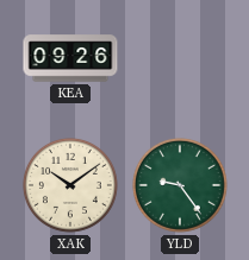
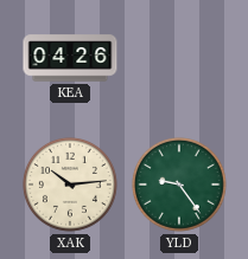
KEA: 09:26 -> 04:26
XAK: 10:09 -> 10:14
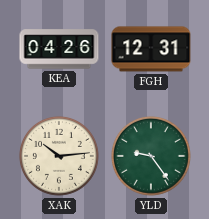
FGH: none -> 12:31
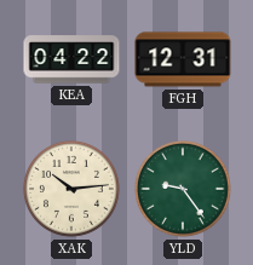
KEA: 04:26 -> 04:22
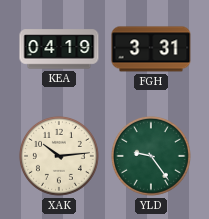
KEA: 04:22 -> 04:19
FGH: 12:31 -> 3:31
